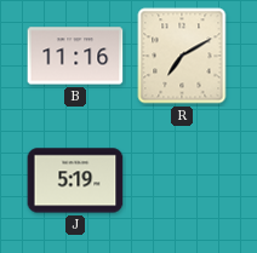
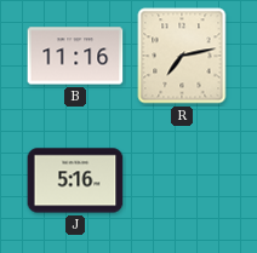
R: 7:10 -> 7:13
J: 5:19 -> 5:16
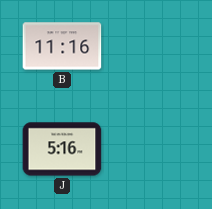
R: 7:13 -> none
